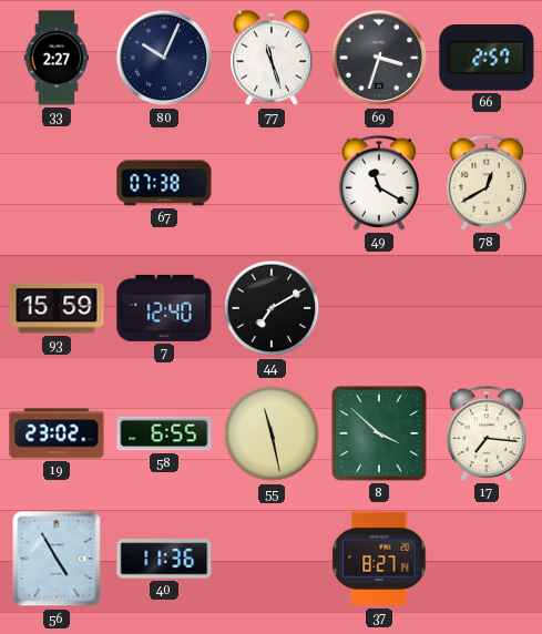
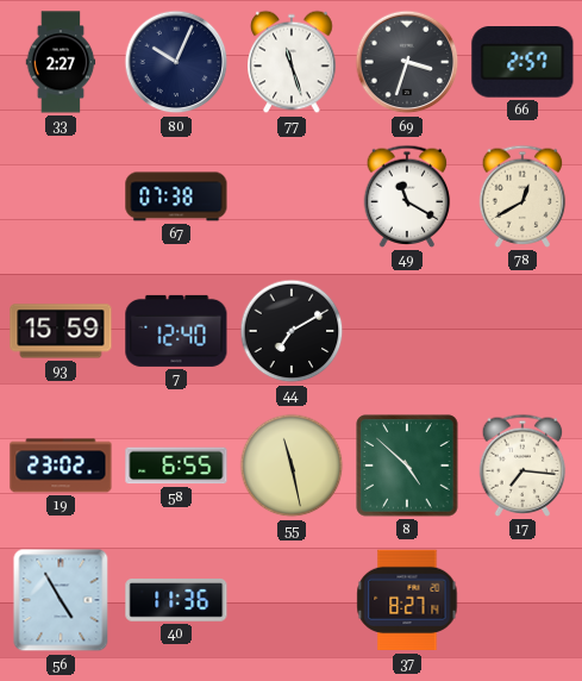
8: 3:52 -> 4:52
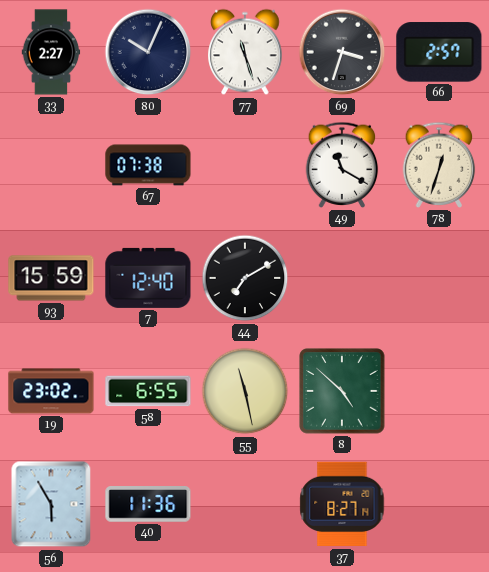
78: 12:40 -> 12:33
17: 7:16 -> none
56: 4:55 -> 5:55
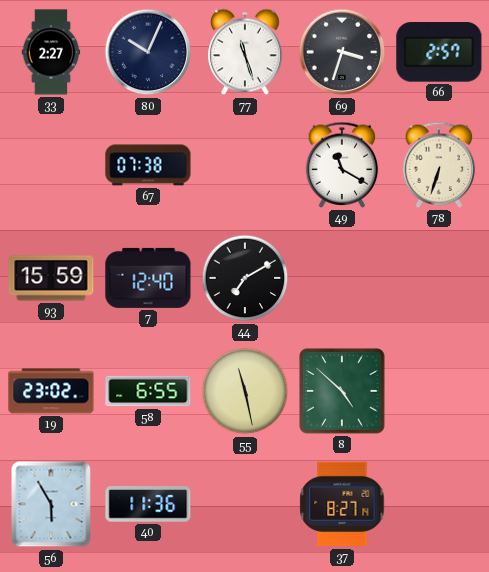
78: 12:33 -> 6:33
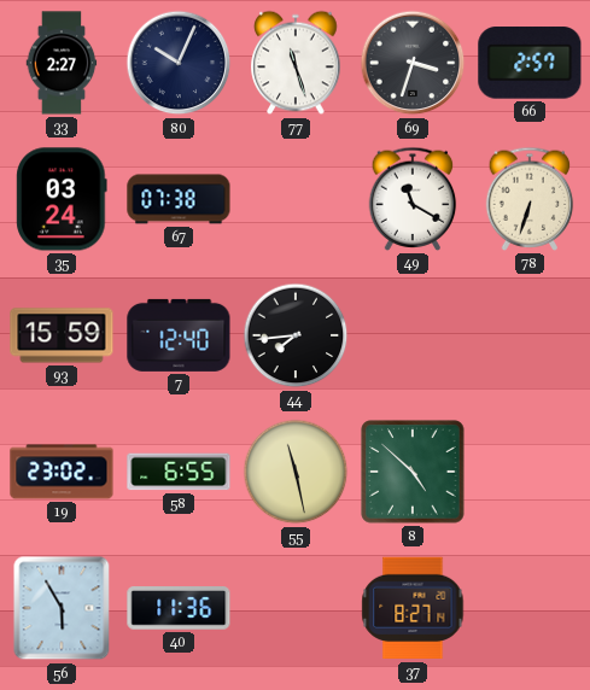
35: none -> 03:24
44: 7:10 -> 7:44
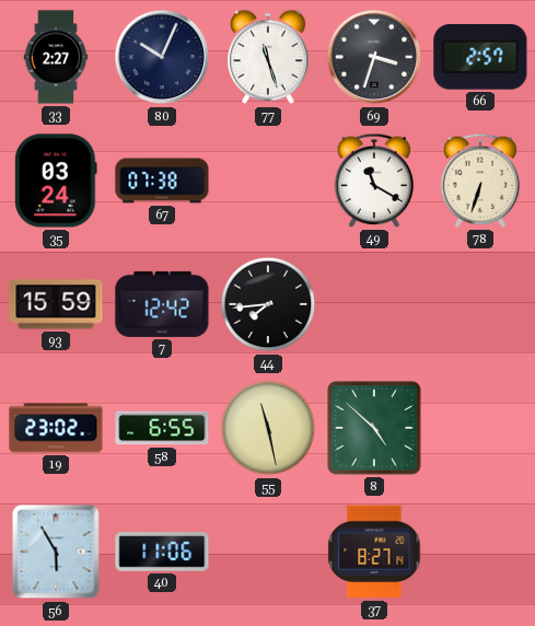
7: 12:40 -> 12:42
40: 11:36 -> 11:06
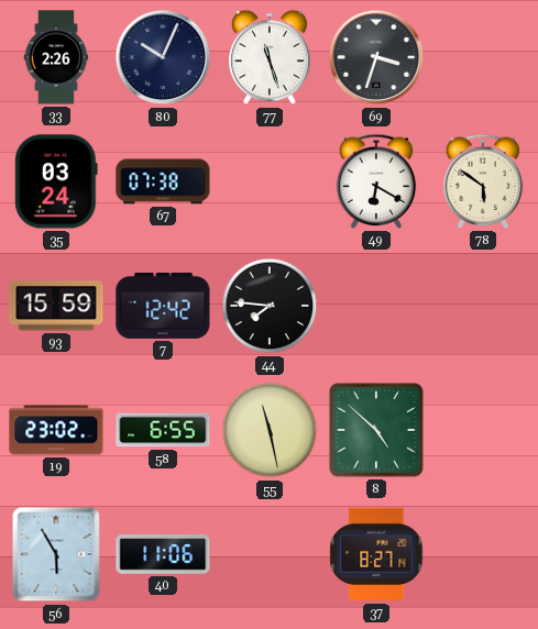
33: 2:27 -> 2:26
66: 2:57 -> none
49: 11:20 -> 6:20
78: 6:33 -> 5:51
44: 7:44 -> 7:46
